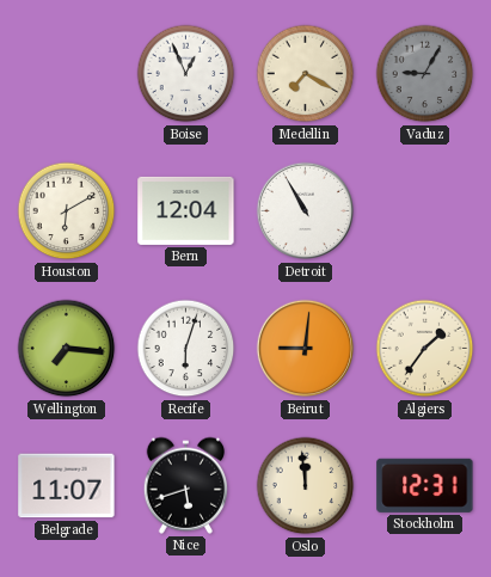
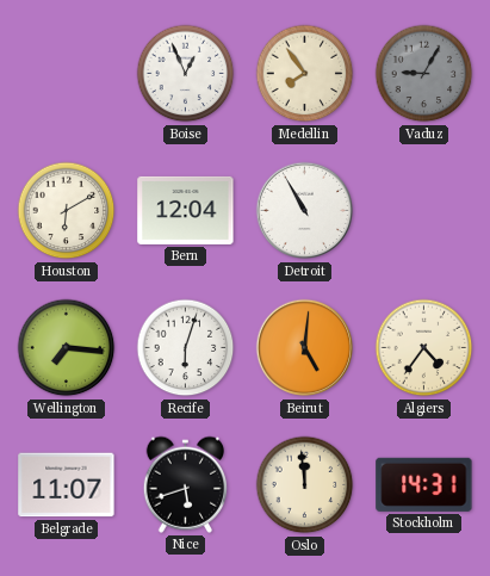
Medellin: 7:20 -> 7:54
Beirut: 9:01 -> 5:01
Algiers: 1:36 -> 4:36
Stockholm: 12:31 -> 14:31
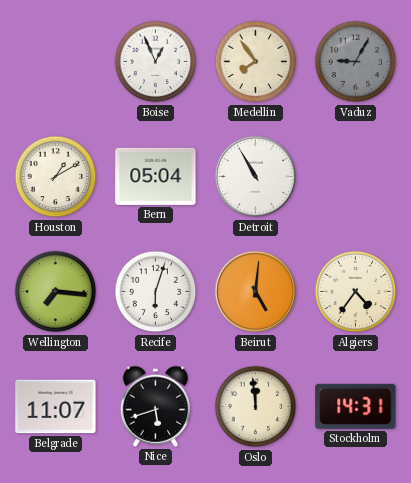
Houston: 6:10 -> 1:10
Bern: 12:04 -> 05:04
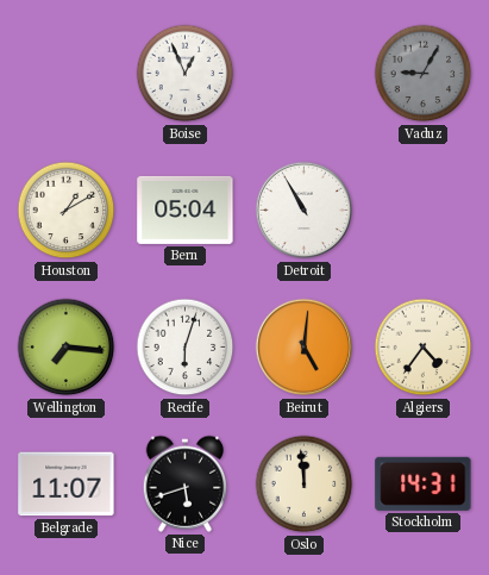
Medellin: 7:54 -> none
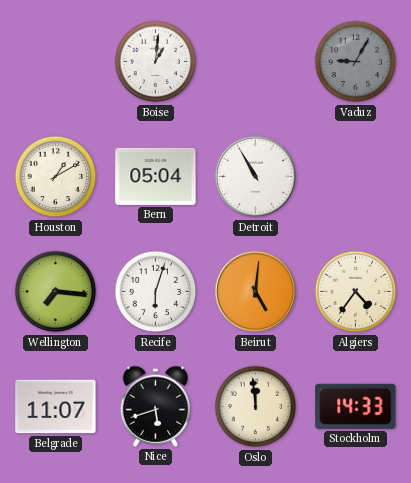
Boise: 12:56 -> 1:01
Stockholm: 14:31 -> 14:33
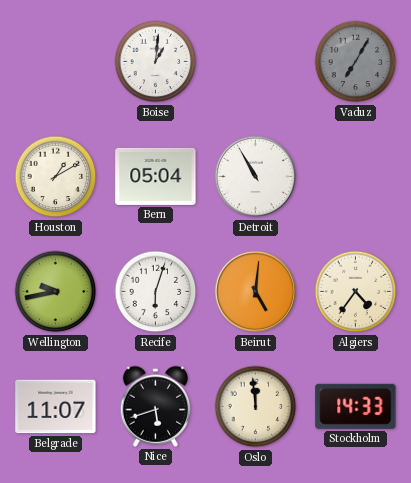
Vaduz: 9:05 -> 7:05
Wellington: 7:16 -> 9:43
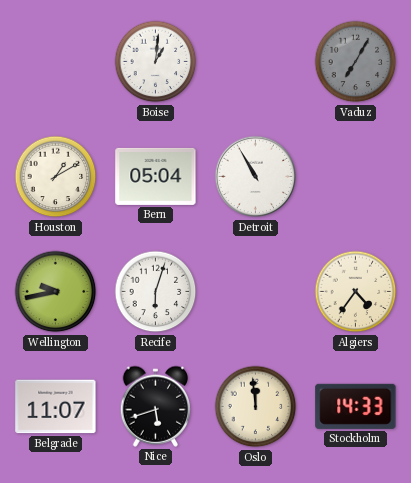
Beirut: 5:01 -> none
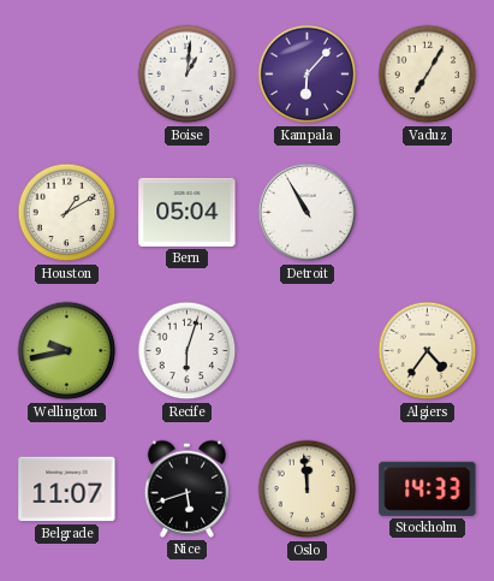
Kampala: none -> 6:07
Vaduz dial: grey -> cream
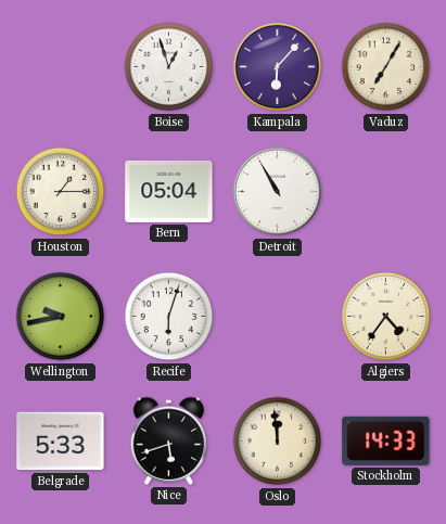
Boise: 1:01 -> 12:57
Houston: 1:10 -> 1:15
Belgrade: 11:07 -> 5:33
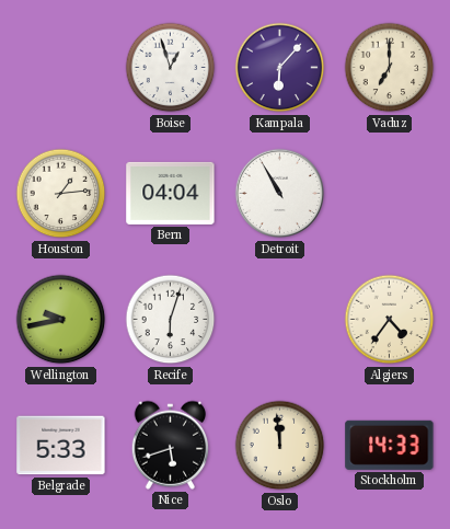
Vaduz: 7:05 -> 7:00
Houston: 1:15 -> 1:14
Bern: 05:04 -> 04:04
